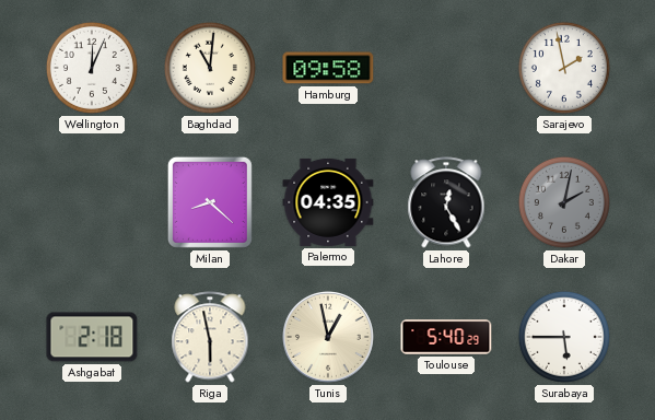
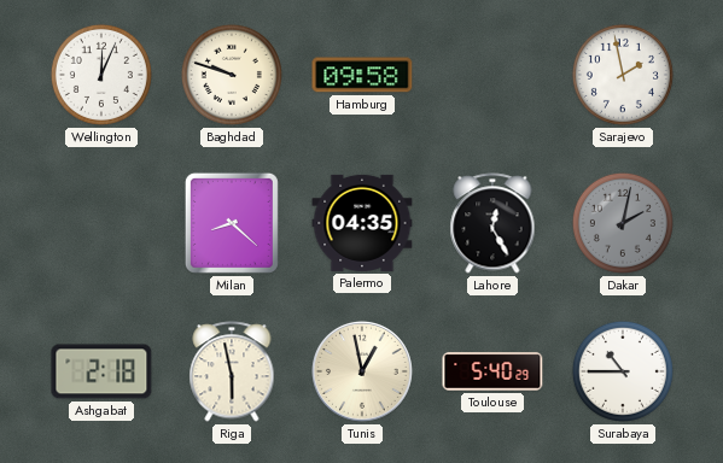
Baghdad: 11:01 -> 9:48
Surabaya: 5:45 -> 10:45
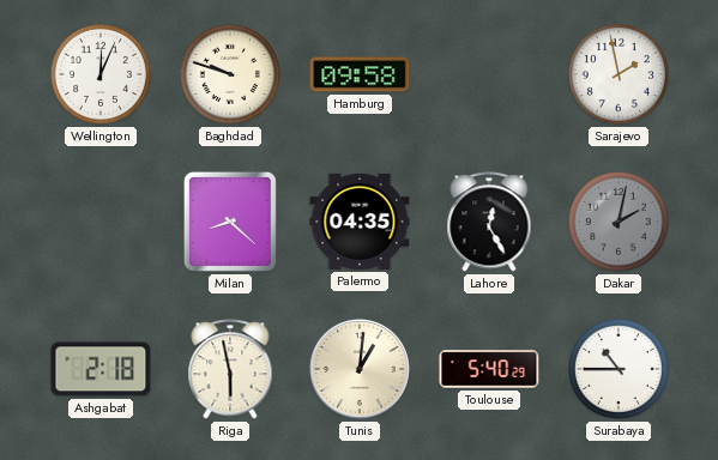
Tunis: 12:58 -> 1:01
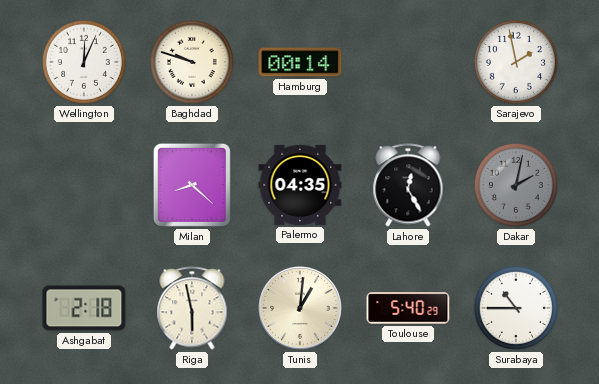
Hamburg: 09:58 -> 00:14
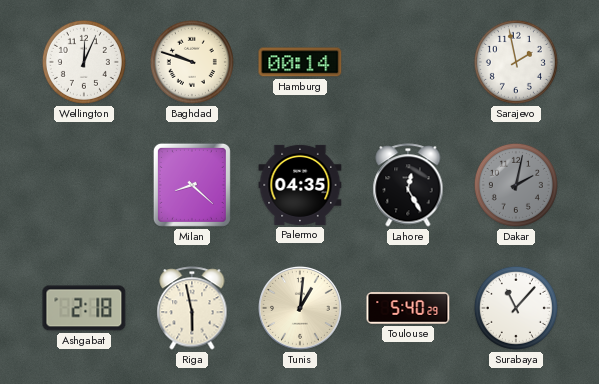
Surabaya: 10:45 -> 11:07
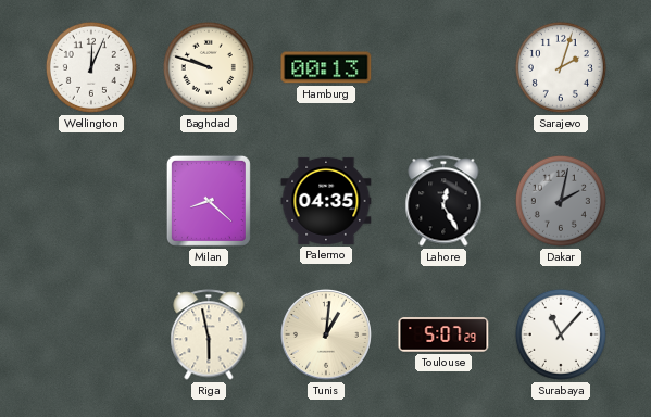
Hamburg: 00:14 -> 00:13
Sarajevo: 1:58 -> 2:03
Ashgabat: 2:18 -> none
Toulouse: 5:40 -> 5:07
